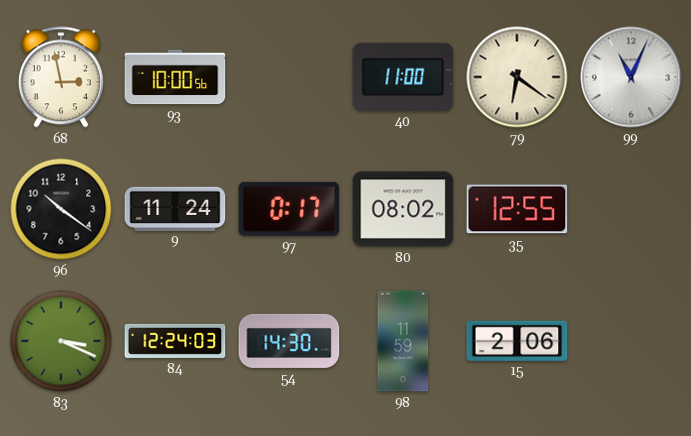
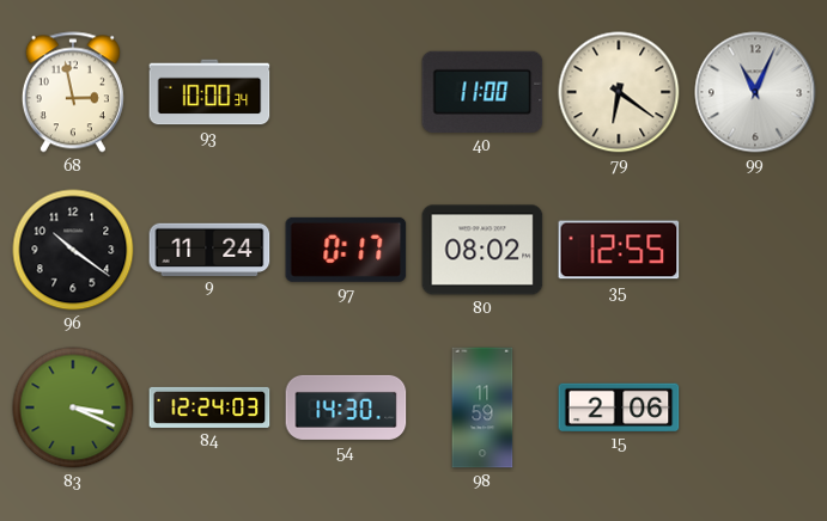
93: 10:00:56 -> 10:00:34
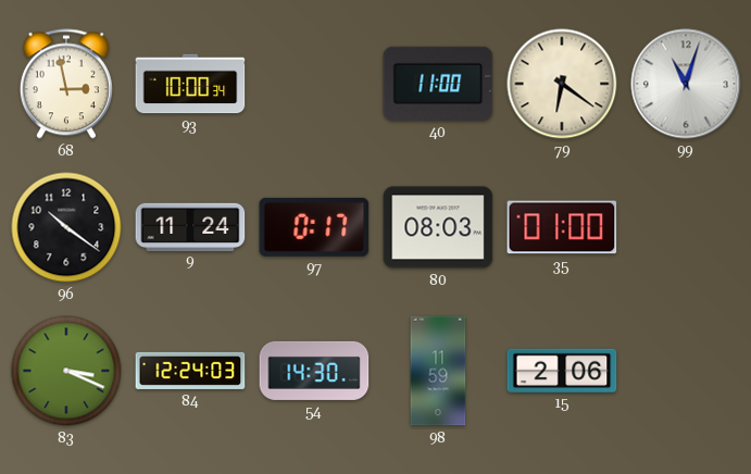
99: 11:04 -> 11:03
80: 08:02 -> 08:03
35: 12:55 -> 01:00
